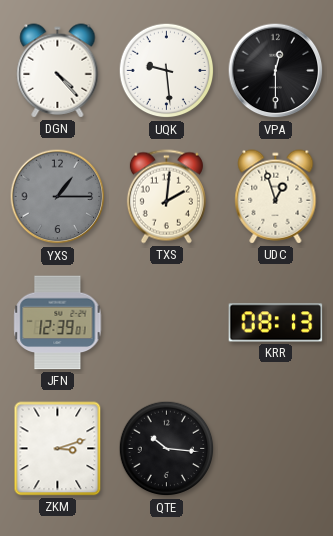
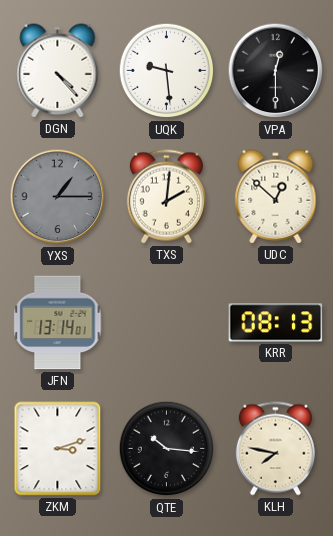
UDC: 12:57 -> 12:52
JFN: 12:39 -> 13:14
KLH: none -> 7:47
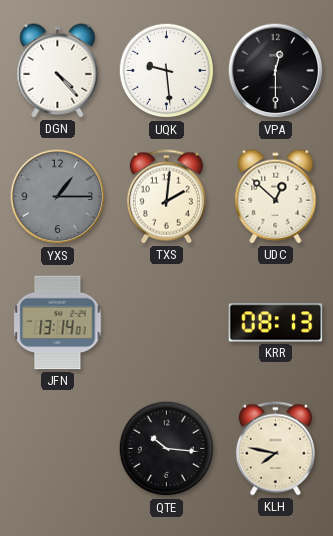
ZKM: 3:12 -> none
